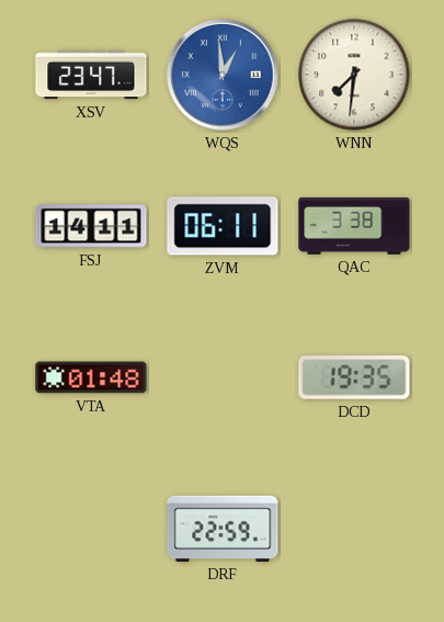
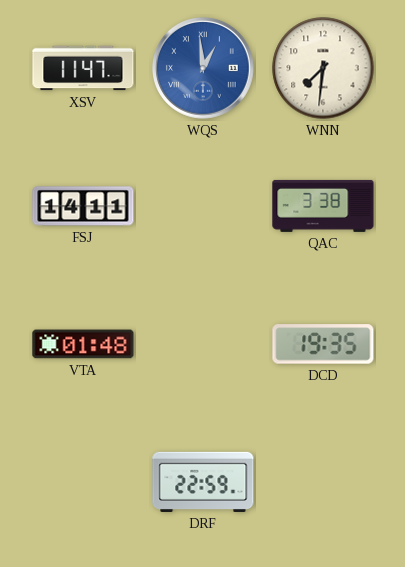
XSV: 23:47 -> 11:47
ZVM: 06:11 -> none
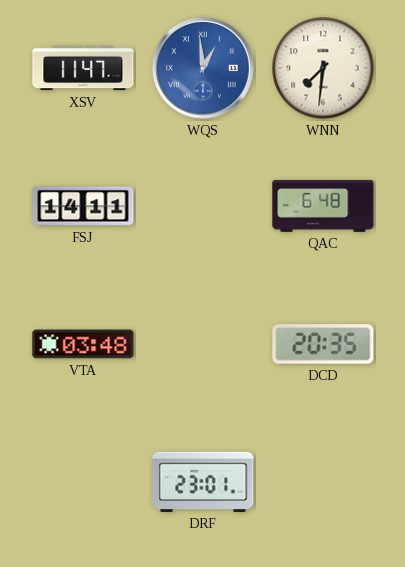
QAC: 3:38 -> 6:48
VTA: 01:48 -> 03:48
DCD: 19:35 -> 20:35
DRF: 22:59 -> 23:01
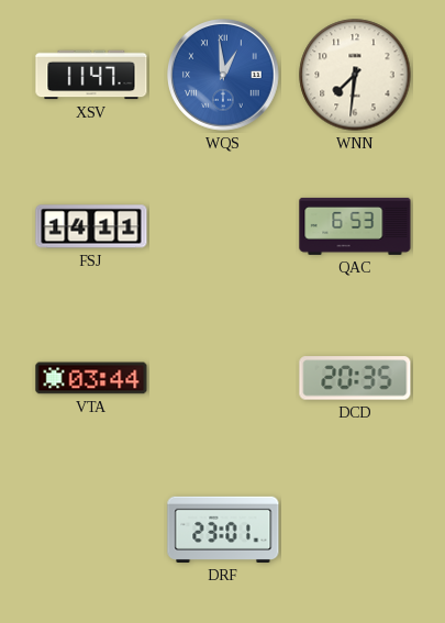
QAC: 6:48 -> 6:53
VTA: 03:48 -> 03:44
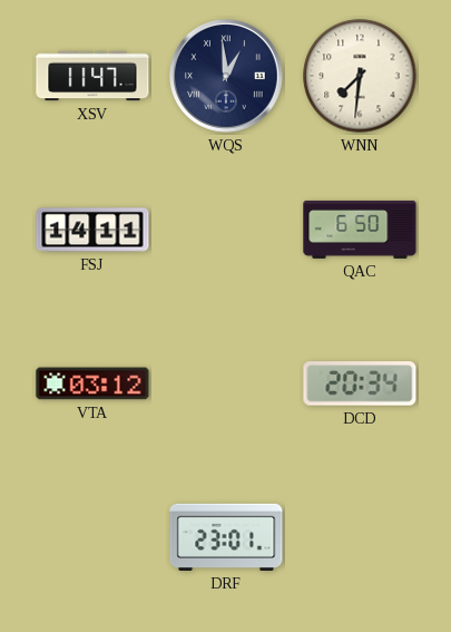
WQS dial: blue -> navy
QAC: 6:53 -> 6:50
VTA: 03:44 -> 03:12
DCD: 20:35 -> 20:34
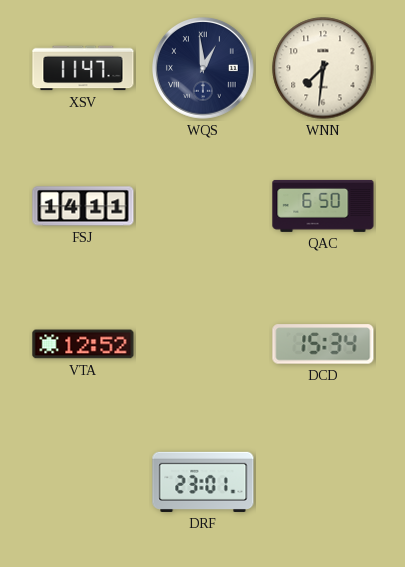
VTA: 03:12 -> 12:52
DCD: 20:34 -> 15:34
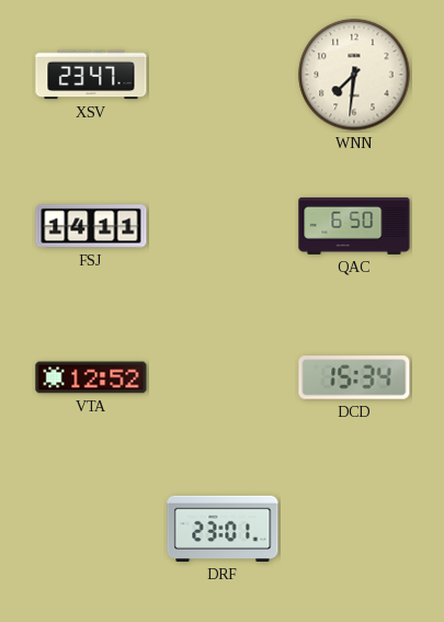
XSV: 11:47 -> 23:47
WQS: 12:59 -> none
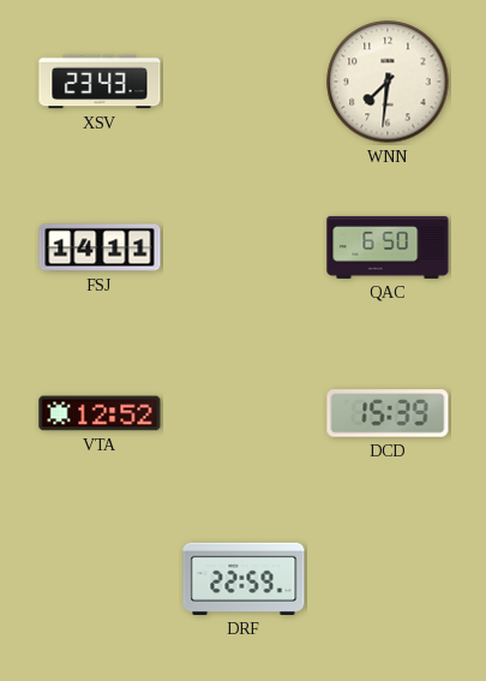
XSV: 23:47 -> 23:43
DCD: 15:34 -> 15:39
DRF: 23:01 -> 22:59
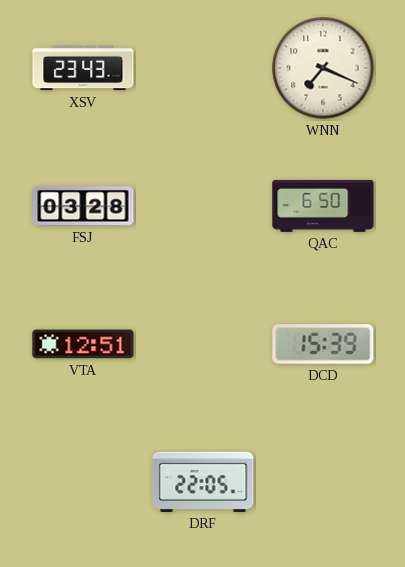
WNN: 7:31 -> 7:19
FSJ: 14:11 -> 03:28
VTA: 12:52 -> 12:51
DRF: 22:59 -> 22:05
